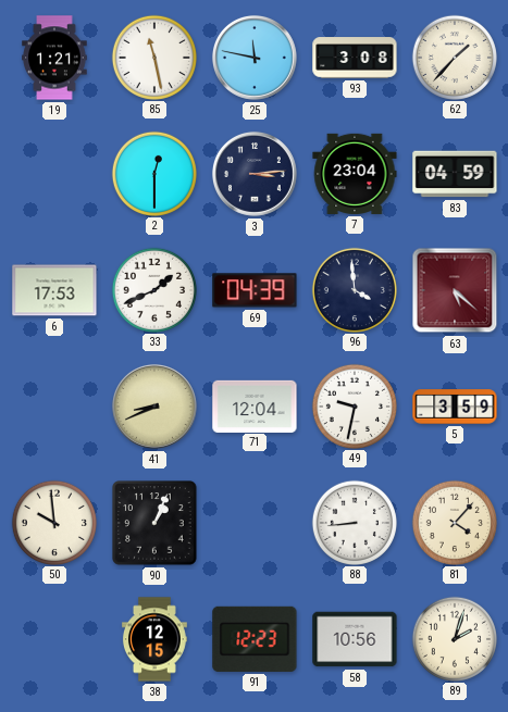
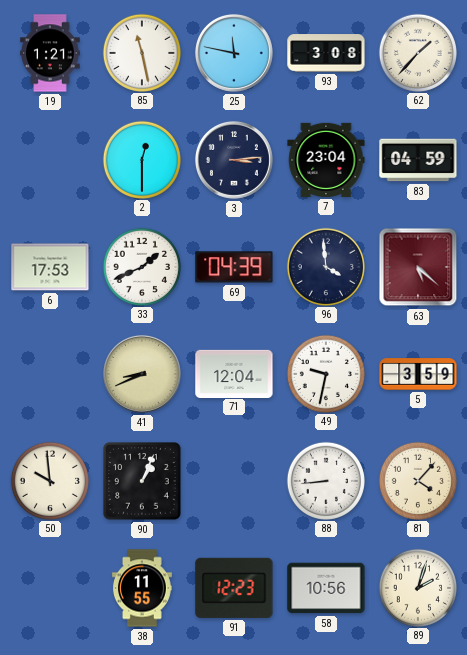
38: 12:15 -> 11:55
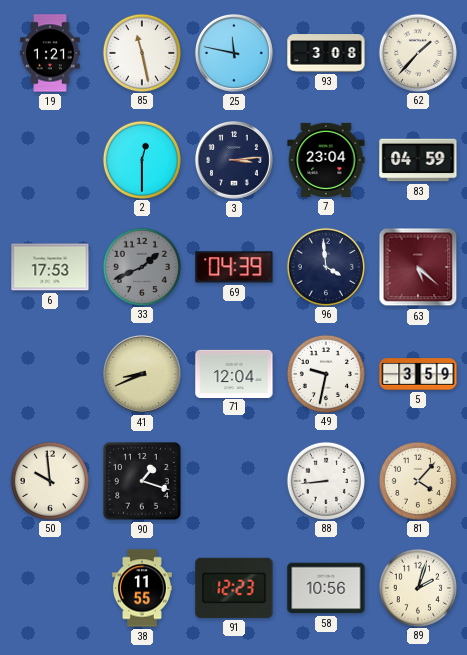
33 dial: white -> grey
90: 1:04 -> 1:18
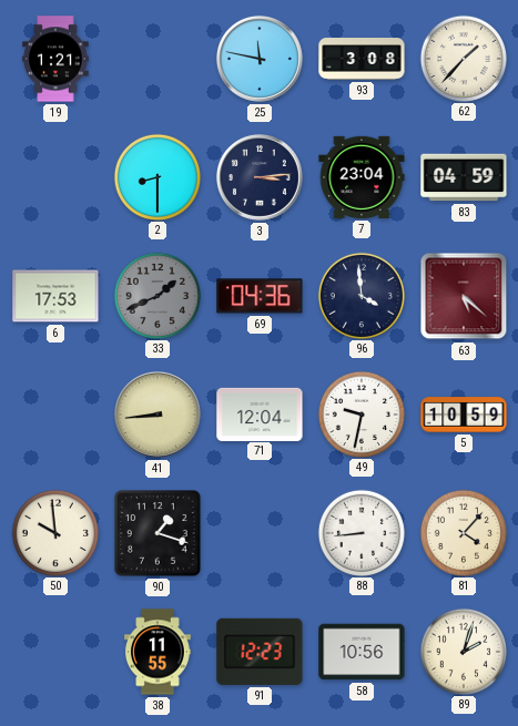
85: 11:28 -> none
2: 12:30 -> 8:30
69: 04:39 -> 04:36
41: 8:41 -> 8:44
5: 3:59 -> 10:59
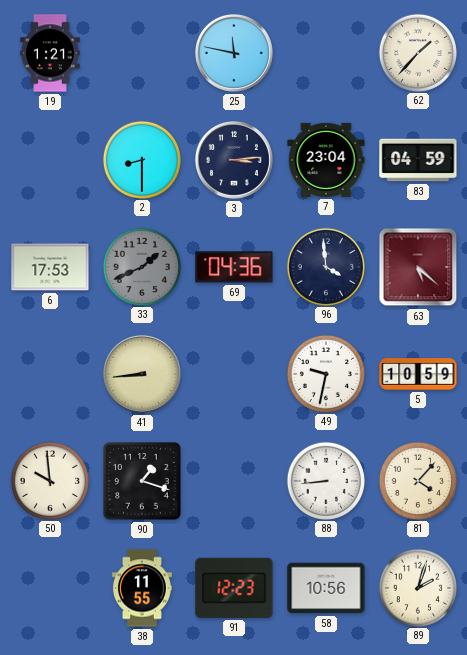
93: 3:08 -> none
71: 12:04 -> none
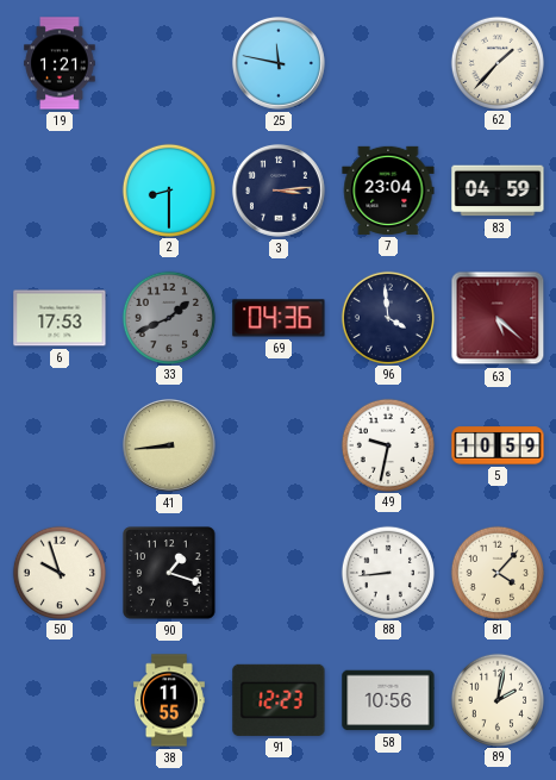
50: 9:59 -> 9:57
89: 2:03 -> 2:02
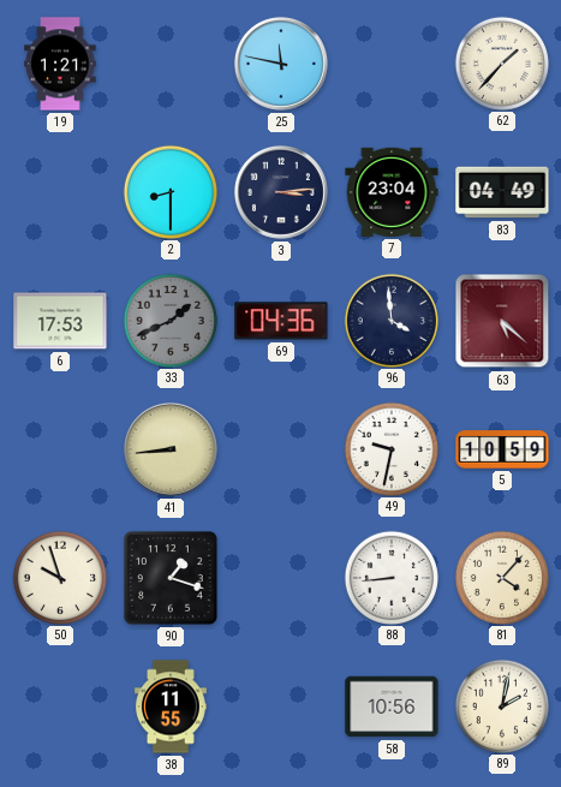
83: 04:59 -> 04:49
91: 12:23 -> none
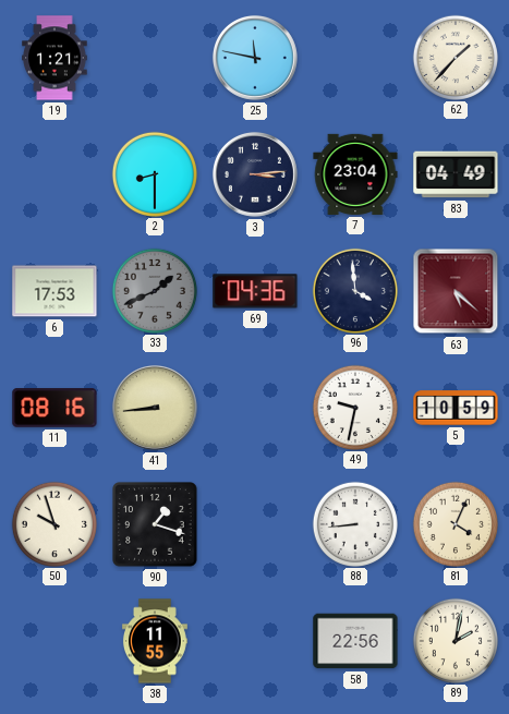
11: none -> 08:16
81: 4:07 -> 4:04
58: 10:56 -> 22:56
